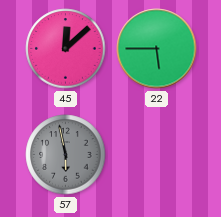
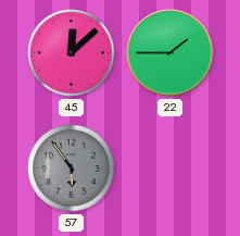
22: 5:45 -> 1:45
57: 5:58 -> 5:54
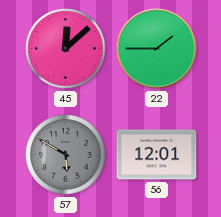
57: 5:54 -> 5:50
56: none -> 12:01
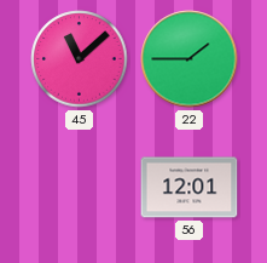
45: 12:08 -> 11:08
57: 5:50 -> none
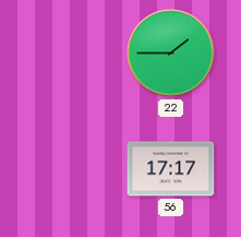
45: 11:08 -> none
56: 12:01 -> 17:17
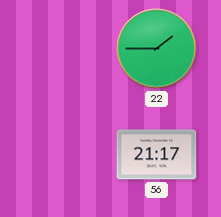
56: 17:17 -> 21:17
